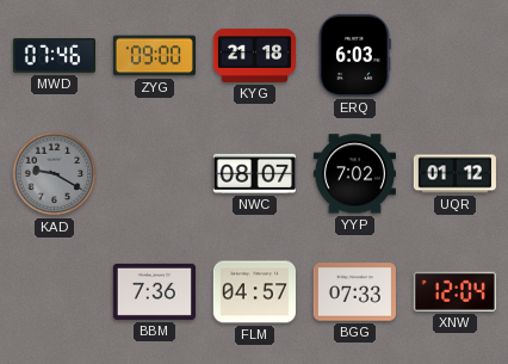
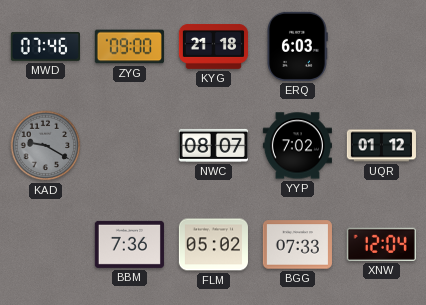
FLM: 04:57 -> 05:02
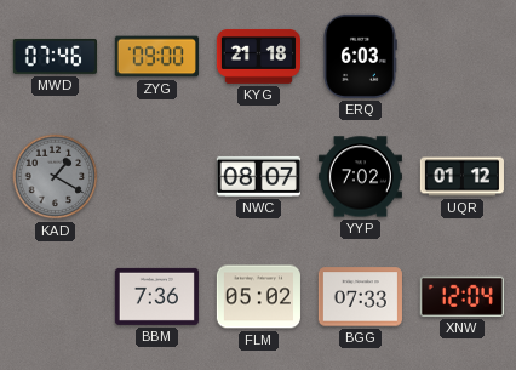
KAD: 9:20 -> 1:20
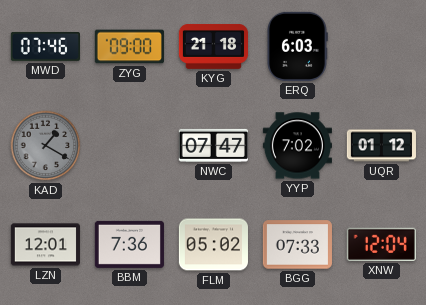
NWC: 08:07 -> 07:47
LZN: none -> 12:01
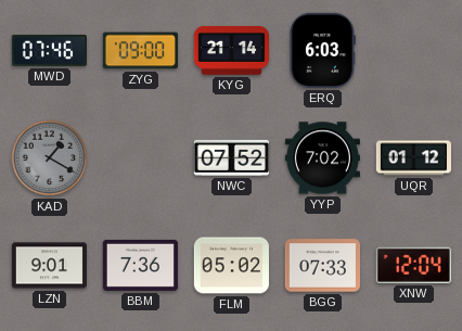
KYG: 21:18 -> 21:14
NWC: 07:47 -> 07:52
LZN: 12:01 -> 9:01
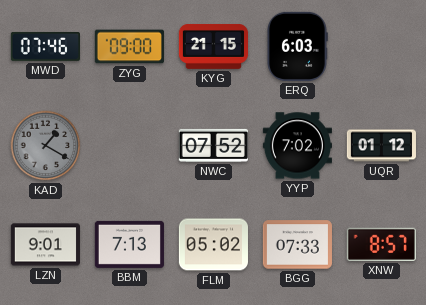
KYG: 21:14 -> 21:15
BBM: 7:36 -> 7:13
XNW: 12:04 -> 8:57
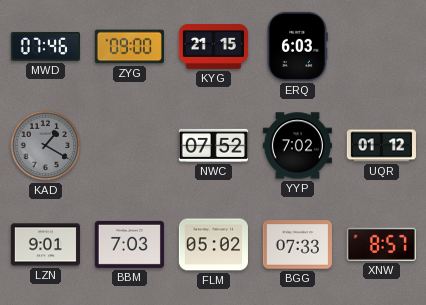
BBM: 7:13 -> 7:03
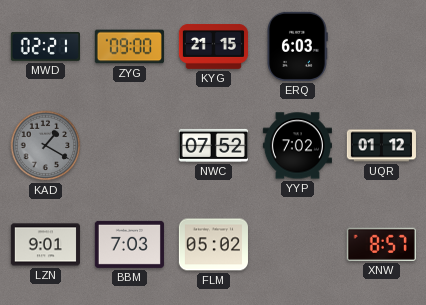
MWD: 07:46 -> 02:21
BGG: 07:33 -> none
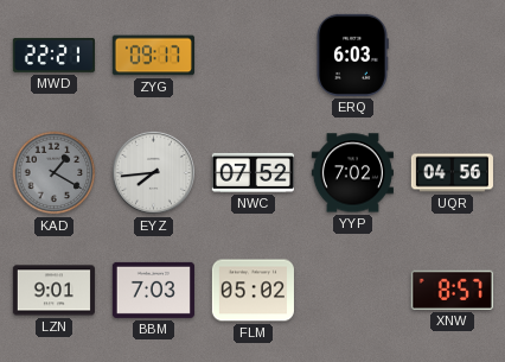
MWD: 02:21 -> 22:21
ZYG: 09:00 -> 09:17
KYG: 21:15 -> none
EYZ: none -> 7:44
UQR: 01:12 -> 04:56
